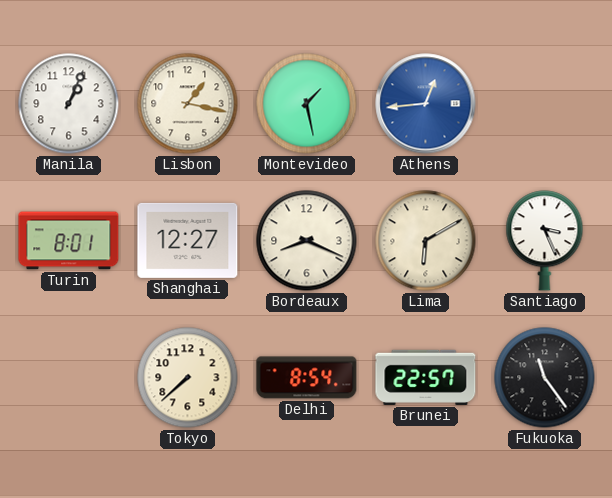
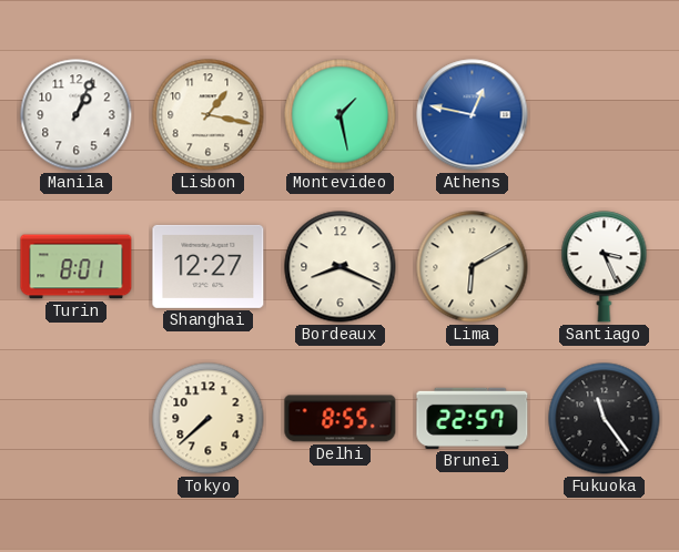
Athens: 12:44 -> 12:47
Delhi: 8:54 -> 8:55
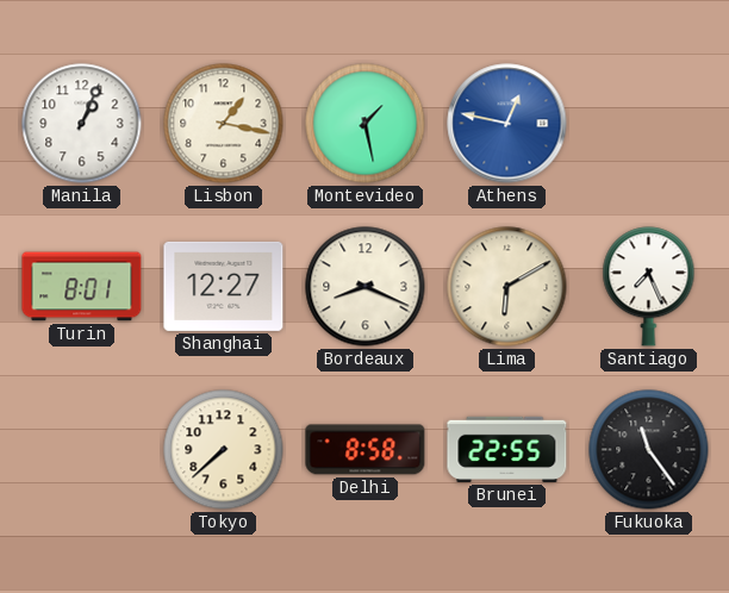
Santiago: 3:26 -> 7:26
Delhi: 8:55 -> 8:58
Brunei: 22:57 -> 22:55
